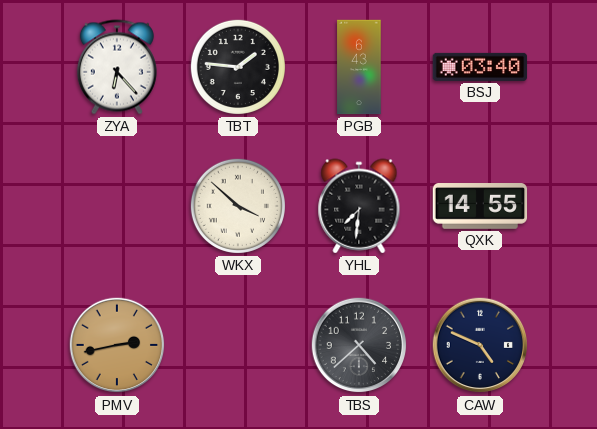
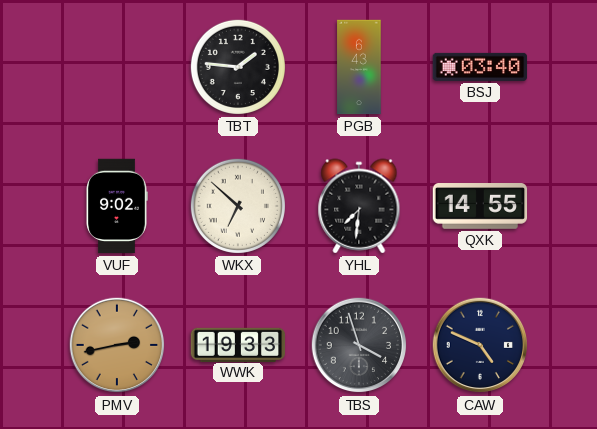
ZYA: 6:23 -> none
VUF: none -> 9:02
WKX: 3:52 -> 6:52
WWK: none -> 19:33
TBS: 4:38 -> 3:57
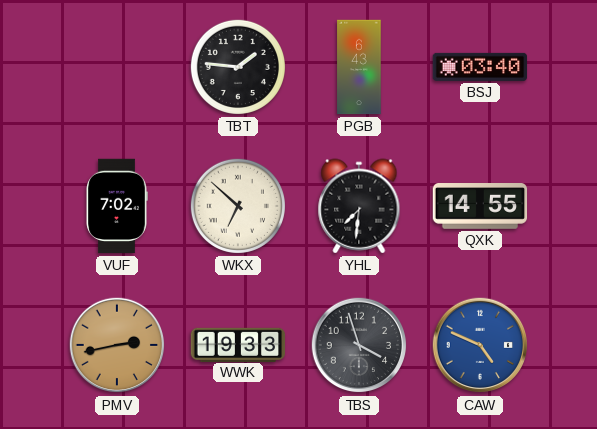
VUF: 9:02 -> 7:02
CAW dial: navy -> blue
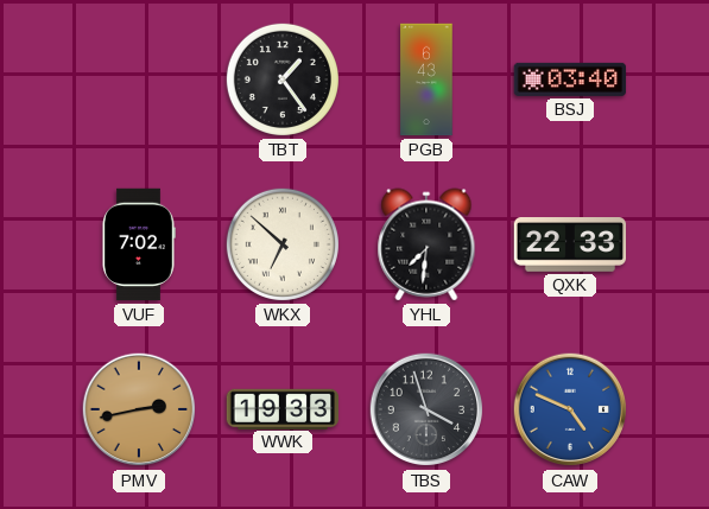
TBT: 1:46 -> 1:24
QXK: 14:55 -> 22:33
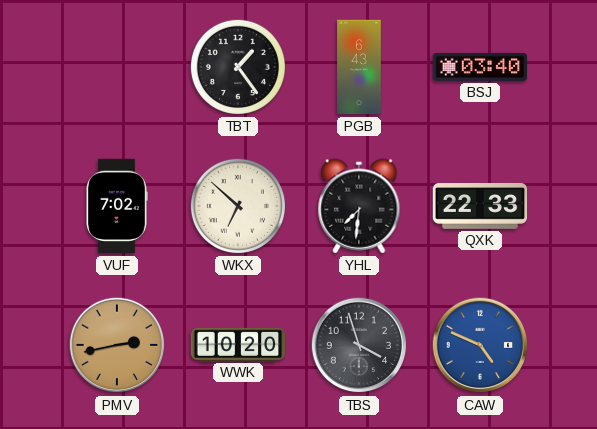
WWK: 19:33 -> 10:20
